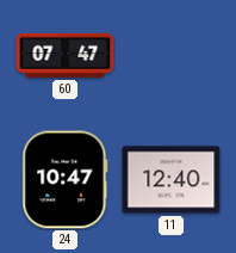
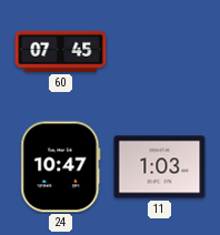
60: 07:47 -> 07:45
11: 12:40 -> 1:03
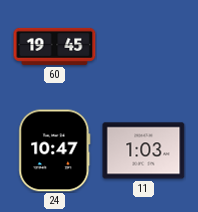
60: 07:45 -> 19:45
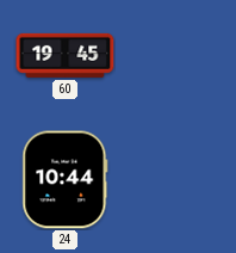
24: 10:47 -> 10:44
11: 1:03 -> none
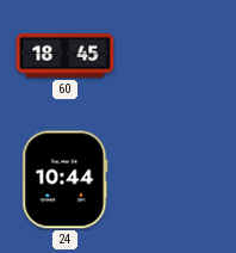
60: 19:45 -> 18:45
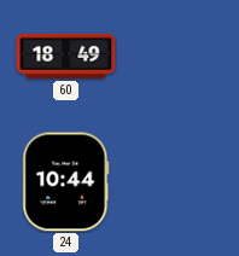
60: 18:45 -> 18:49
